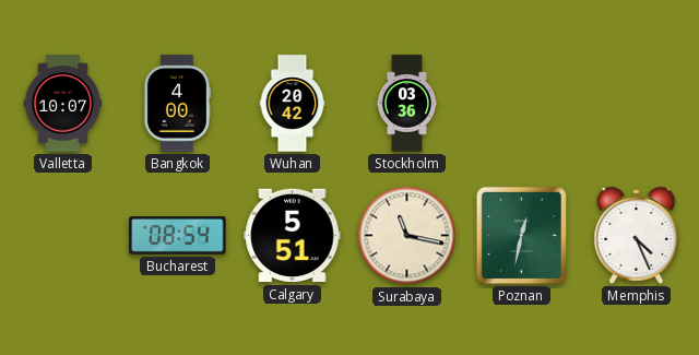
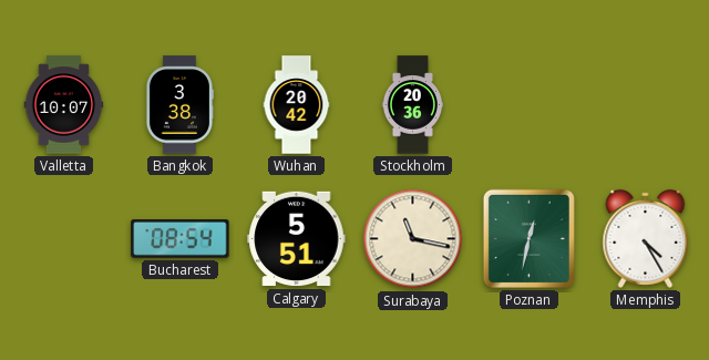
Bangkok: 4:00 -> 3:38
Stockholm: 03:36 -> 20:36
Memphis: 4:26 -> 4:25
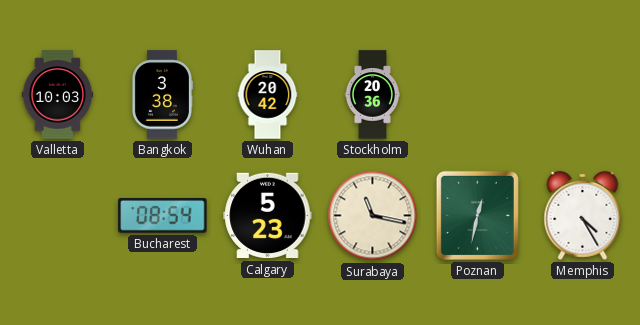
Valletta: 10:07 -> 10:03
Calgary: 5:51 -> 5:23
